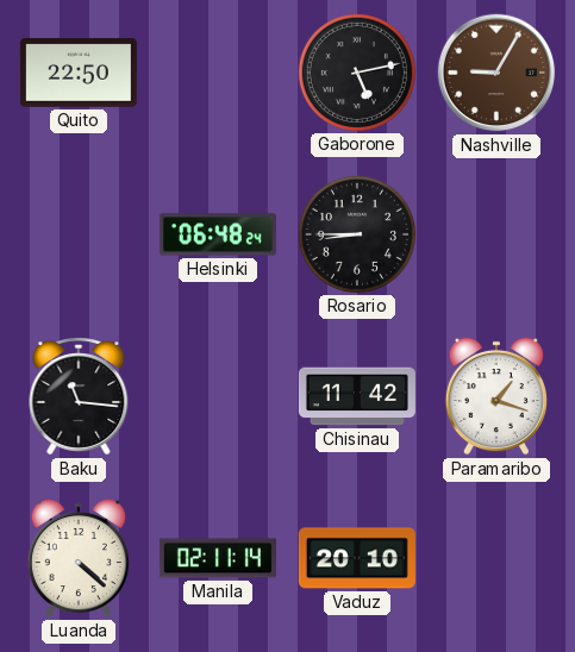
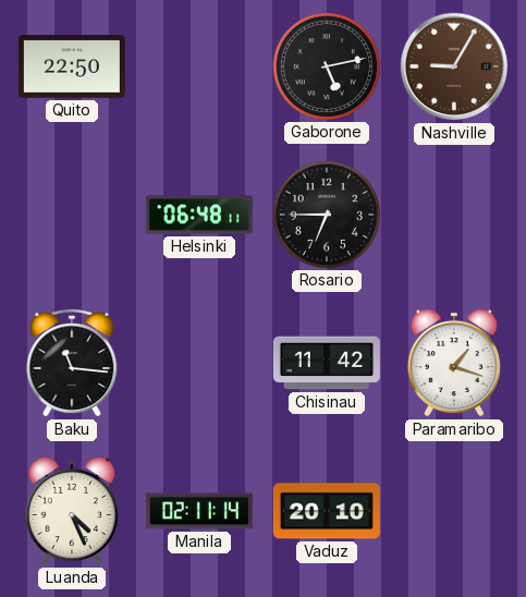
Helsinki: 06:48:24 -> 06:48:11
Rosario: 8:45 -> 6:45
Luanda: 4:22 -> 4:26
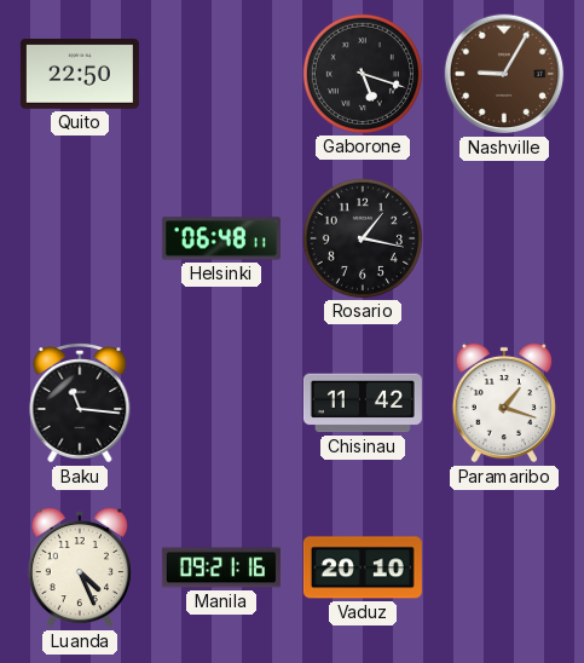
Gaborone: 5:13 -> 5:18
Rosario: 6:45 -> 1:17
Manila: 02:11 -> 09:21
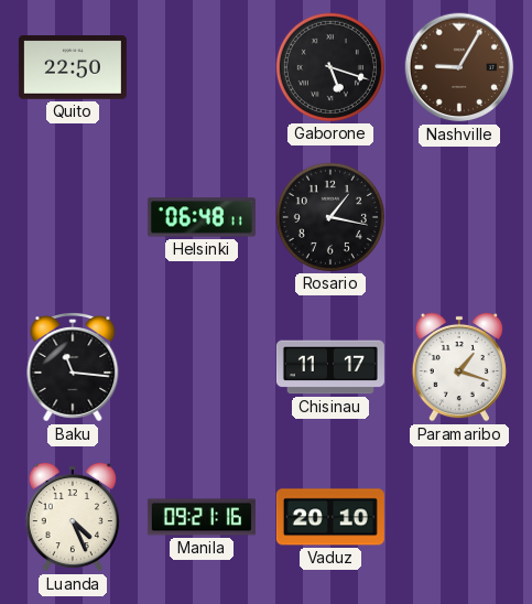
Chisinau: 11:42 -> 11:17
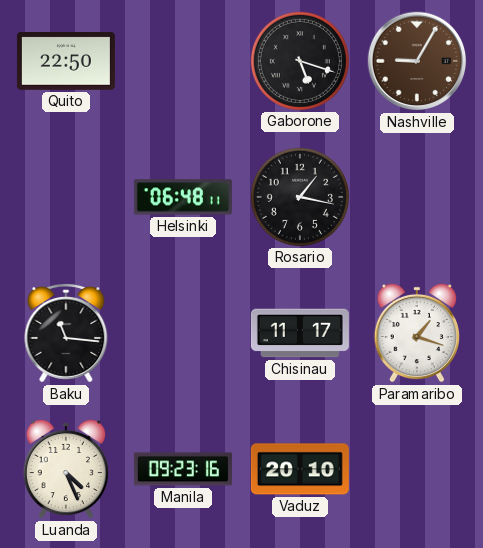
Manila: 09:21 -> 09:23
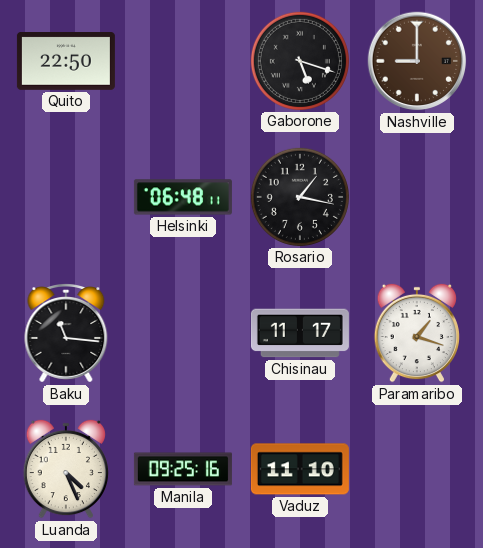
Nashville: 9:05 -> 9:00
Manila: 09:23 -> 09:25
Vaduz: 20:10 -> 11:10
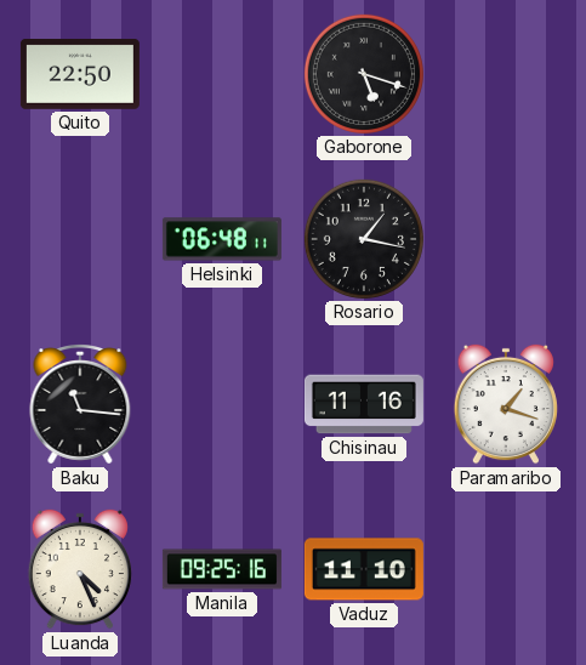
Nashville: 9:00 -> none
Chisinau: 11:17 -> 11:16
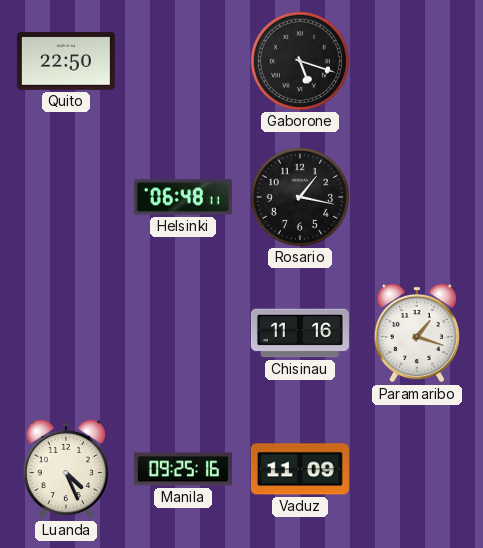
Baku: 11:16 -> none
Vaduz: 11:10 -> 11:09
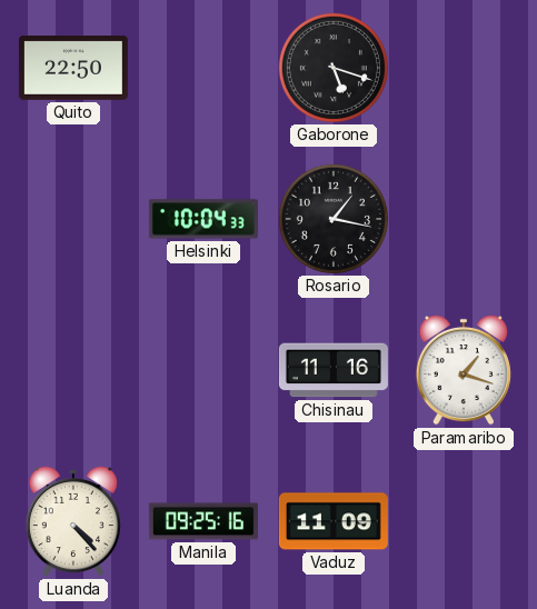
Helsinki: 06:48 -> 10:04
Luanda: 4:26 -> 4:23
